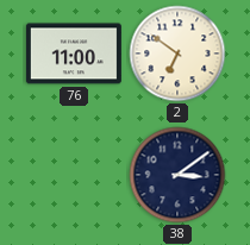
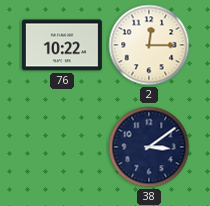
76: 11:00 -> 10:22
2: 6:51 -> 12:15
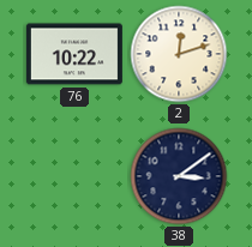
2: 12:15 -> 12:12
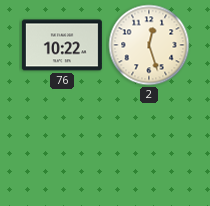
2: 12:12 -> 12:27
38: 3:09 -> none
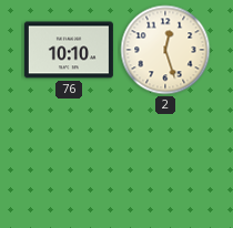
76: 10:22 -> 10:10
